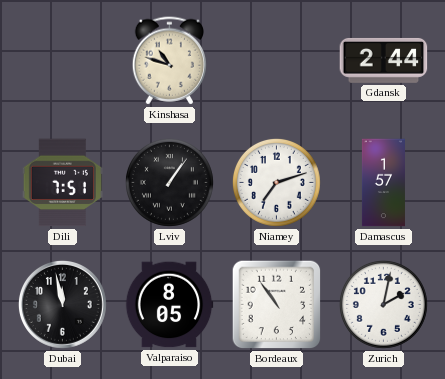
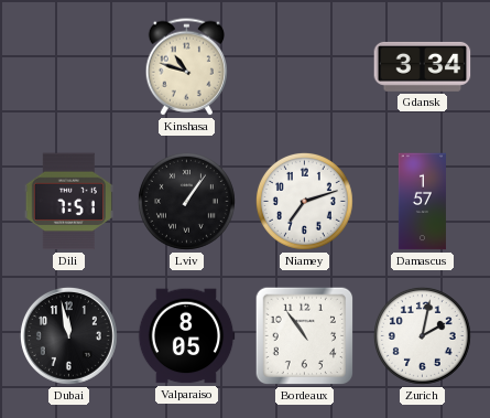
Gdansk: 2:44 -> 3:34
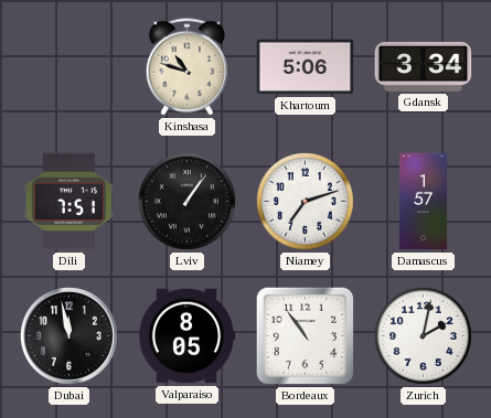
Khartoum: none -> 5:06
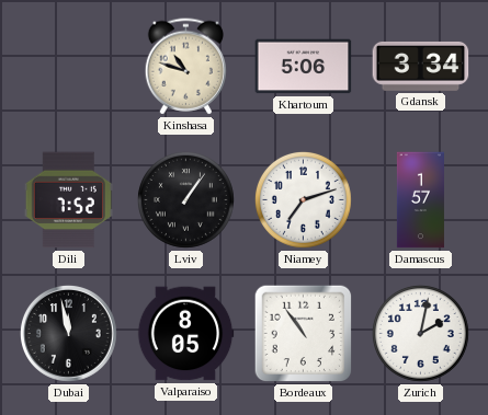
Dili: 7:51 -> 7:52
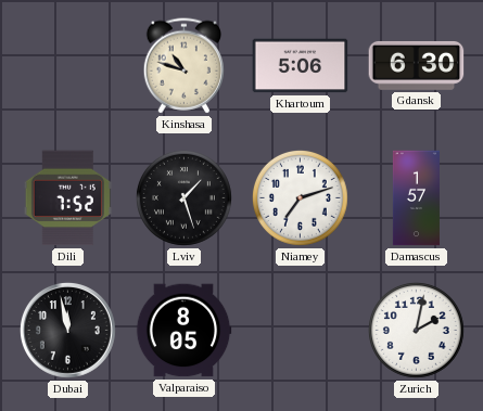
Gdansk: 3:34 -> 6:30
Lviv: 1:06 -> 1:27
Bordeaux: 10:54 -> none
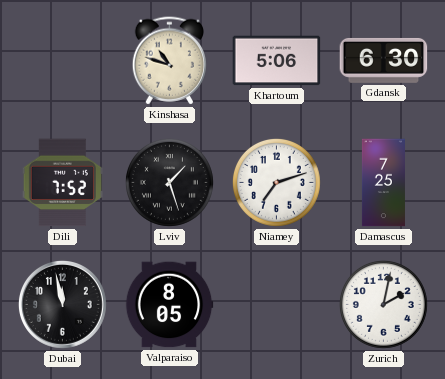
Damascus: 1:57 -> 7:25
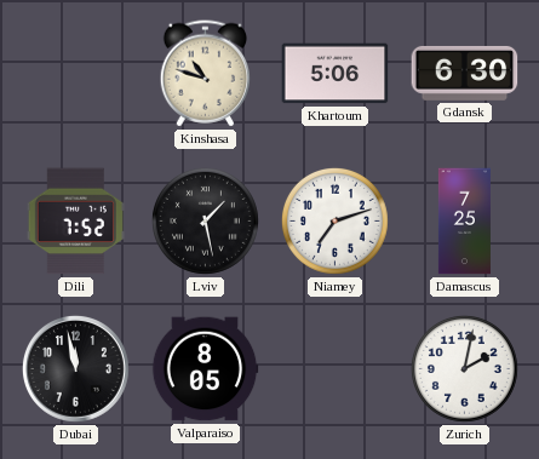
Lviv: 1:27 -> 1:28
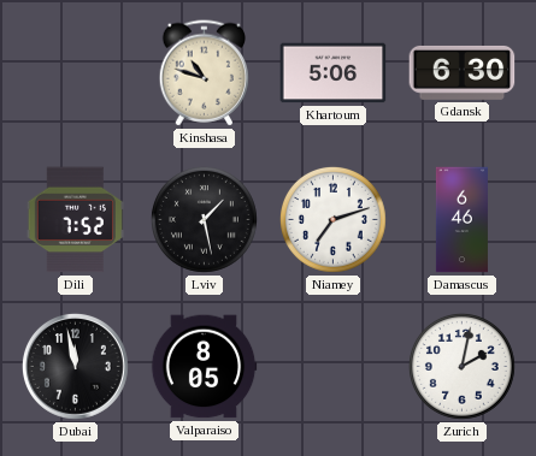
Damascus: 7:25 -> 6:46
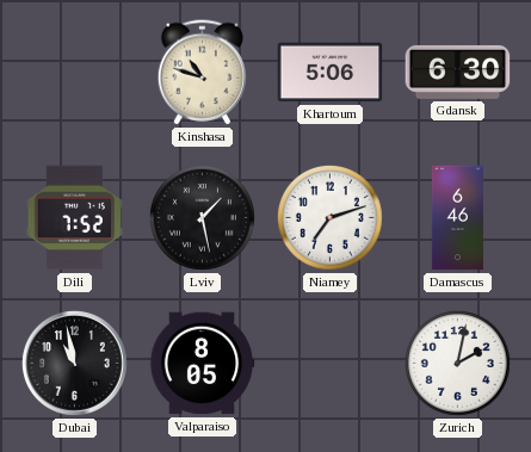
Dubai: 11:58 -> 10:58
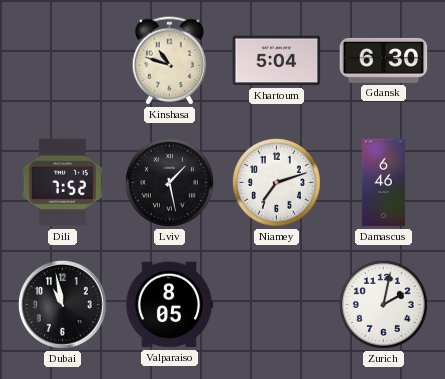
Khartoum: 5:06 -> 5:04
